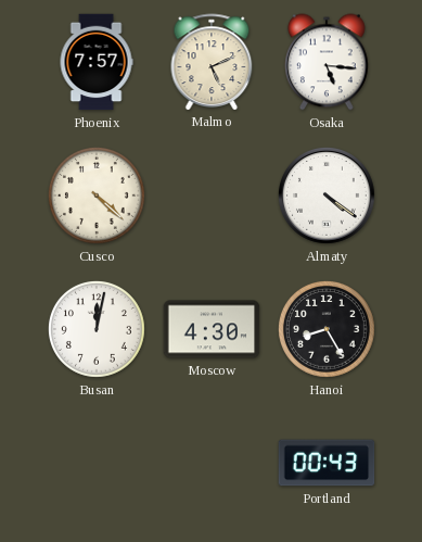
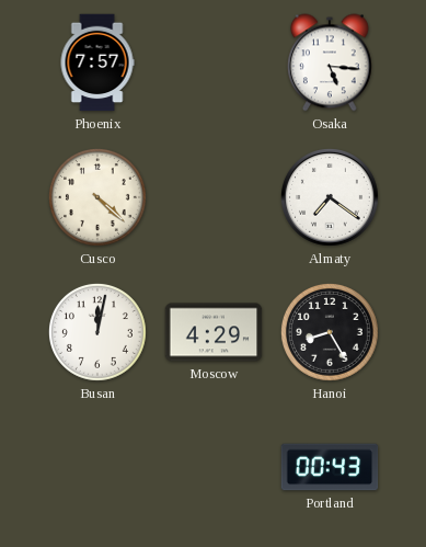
Malmo: 5:11 -> none
Almaty: 4:21 -> 7:21
Moscow: 4:30 -> 4:29
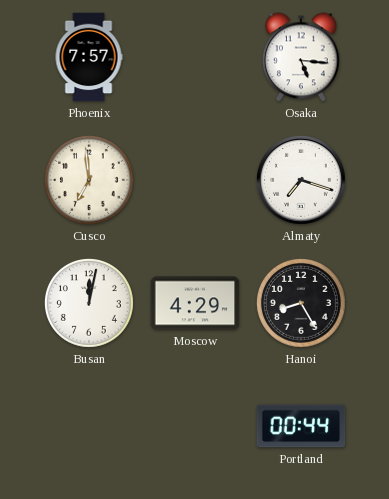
Cusco: 4:22 -> 6:59
Almaty: 7:21 -> 7:18
Portland: 00:43 -> 00:44
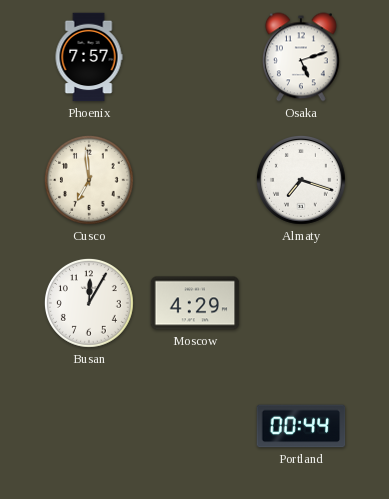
Osaka: 5:16 -> 5:12
Busan: 12:02 -> 12:05
Hanoi: 8:25 -> none
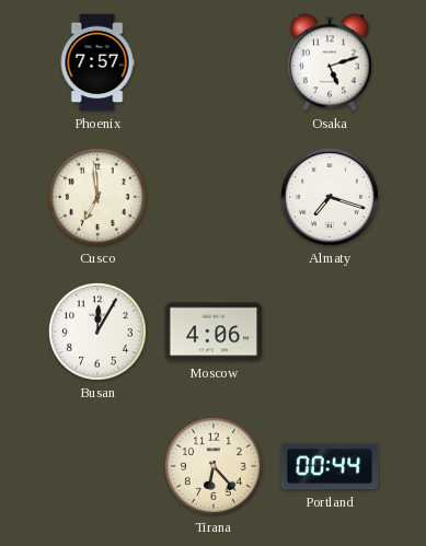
Moscow: 4:29 -> 4:06
Tirana: none -> 6:23
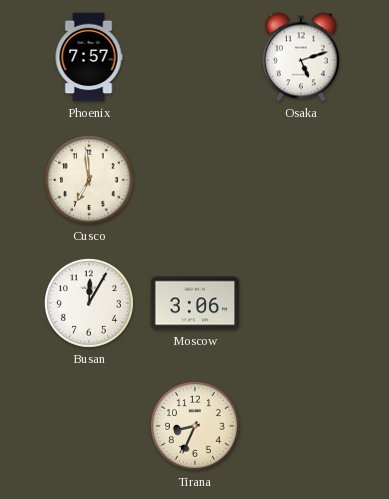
Almaty: 7:18 -> none
Moscow: 4:06 -> 3:06
Tirana: 6:23 -> 8:34
Portland: 00:44 -> none
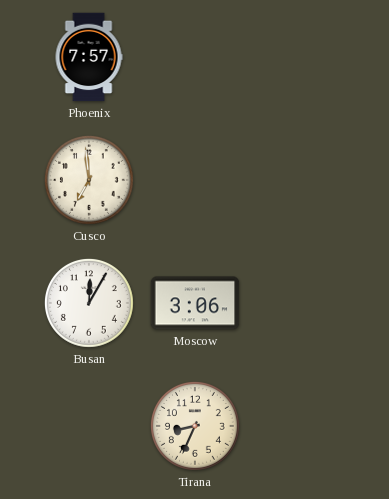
Osaka: 5:12 -> none
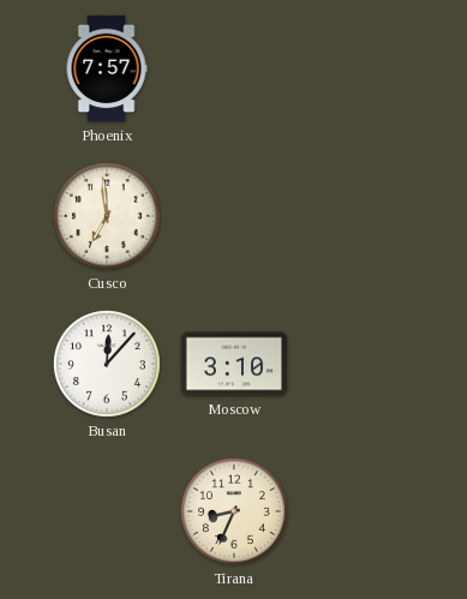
Busan: 12:05 -> 12:07
Moscow: 3:06 -> 3:10
